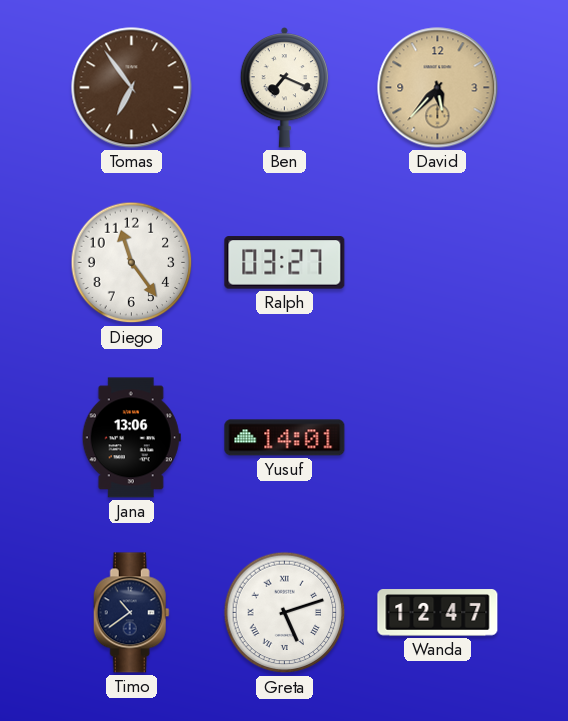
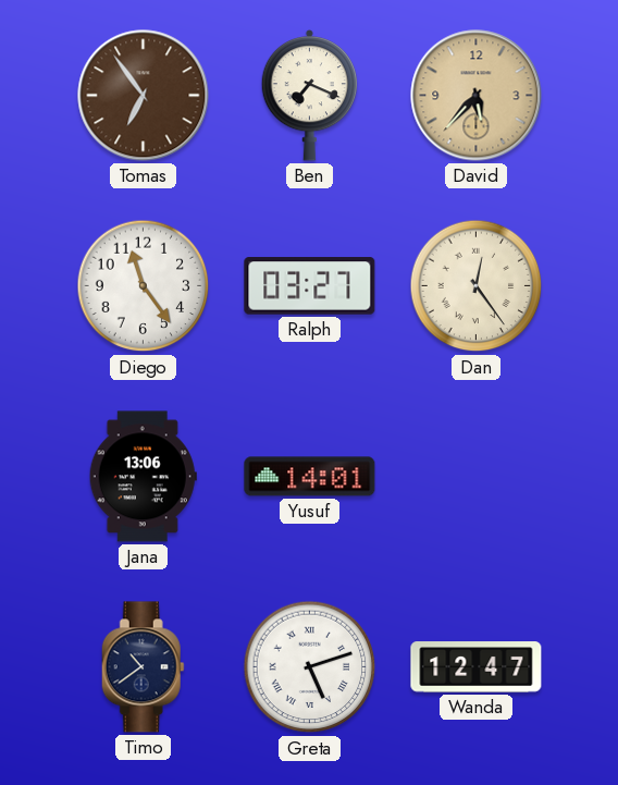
Dan: none -> 12:24
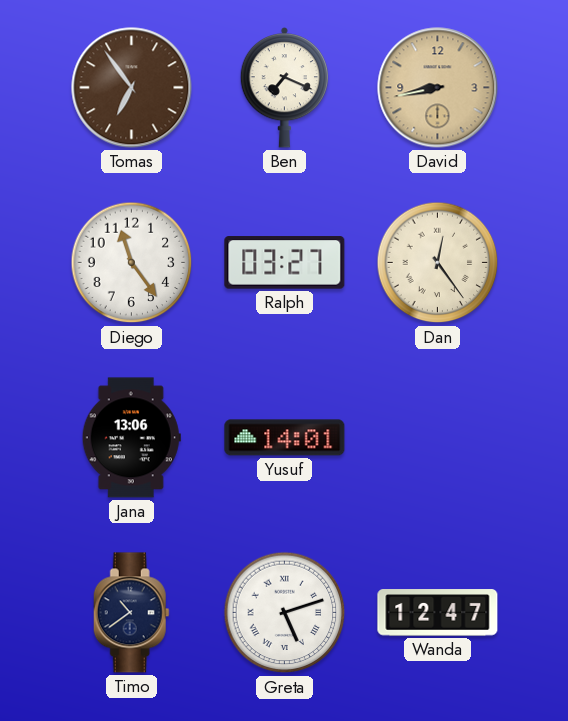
David: 5:37 -> 8:43
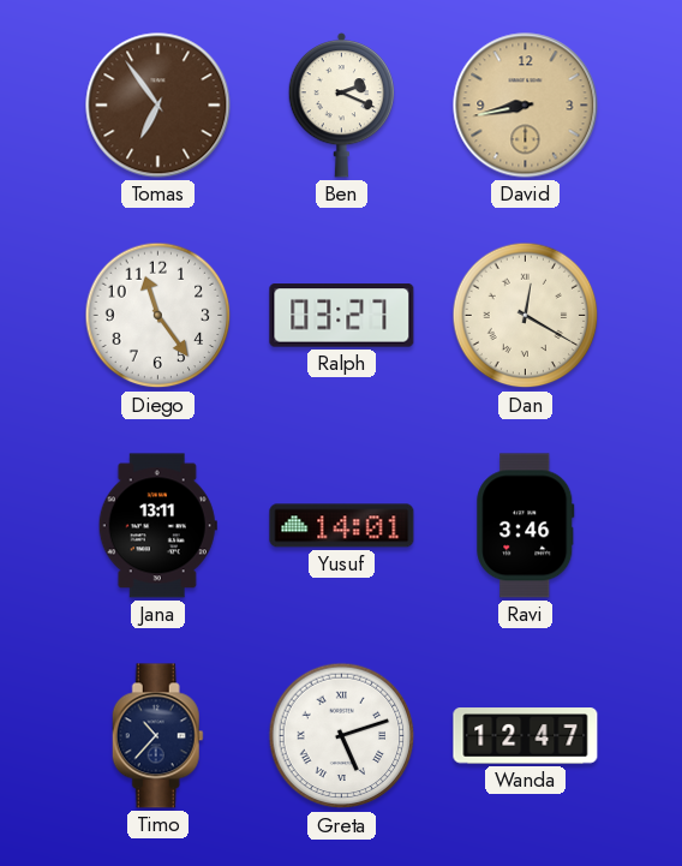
Ben: 7:19 -> 2:19
Dan: 12:24 -> 12:20
Jana: 13:06 -> 13:11
Ravi: none -> 3:46
Timo: 10:39 -> 10:37
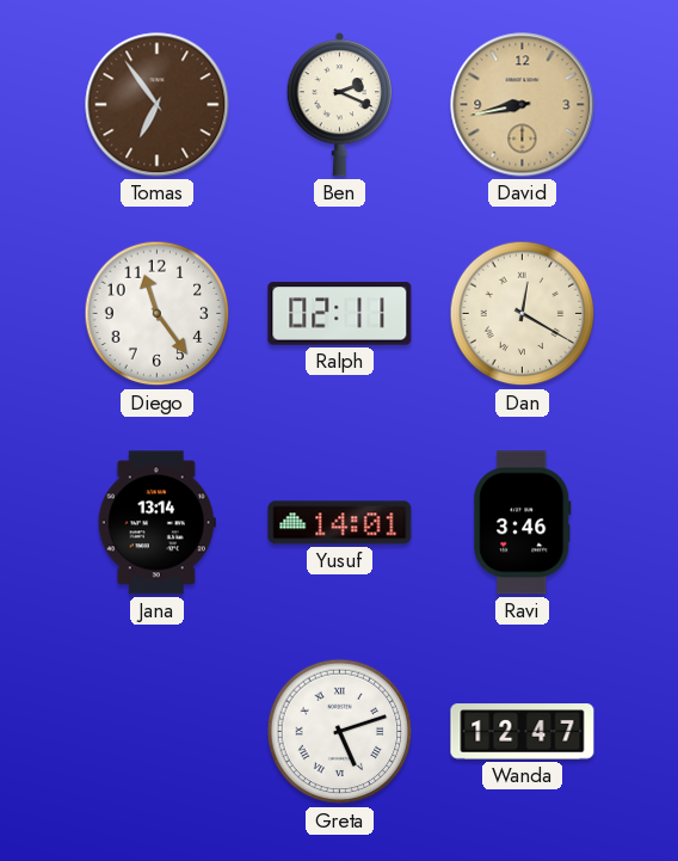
Ralph: 03:27 -> 02:11
Jana: 13:11 -> 13:14
Timo: 10:37 -> none
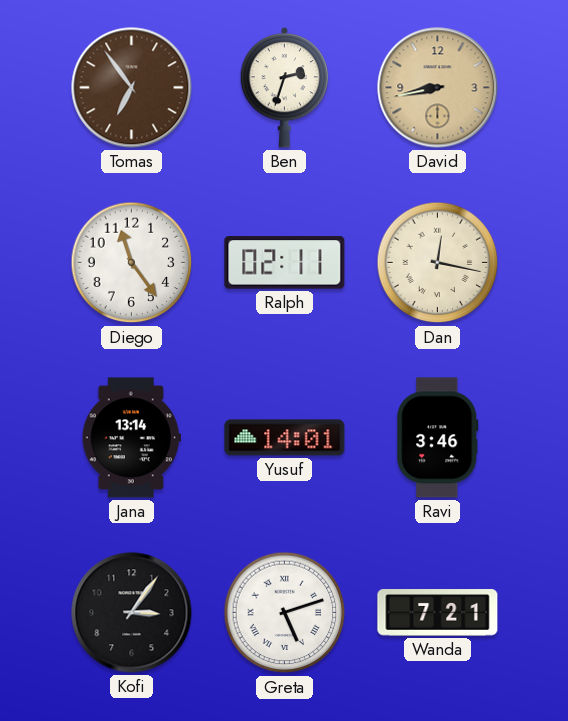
Ben: 2:19 -> 2:33
Dan: 12:20 -> 12:17
Kofi: none -> 3:06
Wanda: 12:47 -> 7:21
